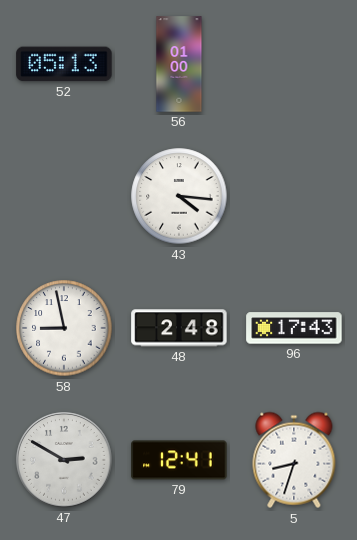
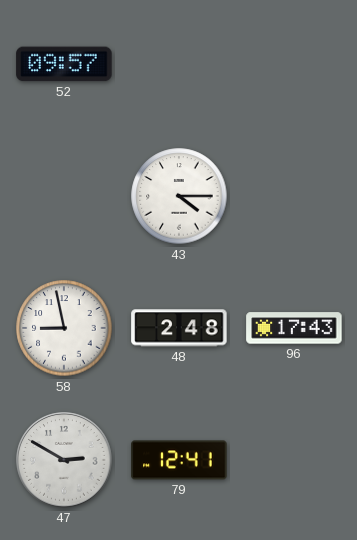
52: 05:13 -> 09:57
56: 01:00 -> none
43: 4:16 -> 4:15
5: 8:33 -> none
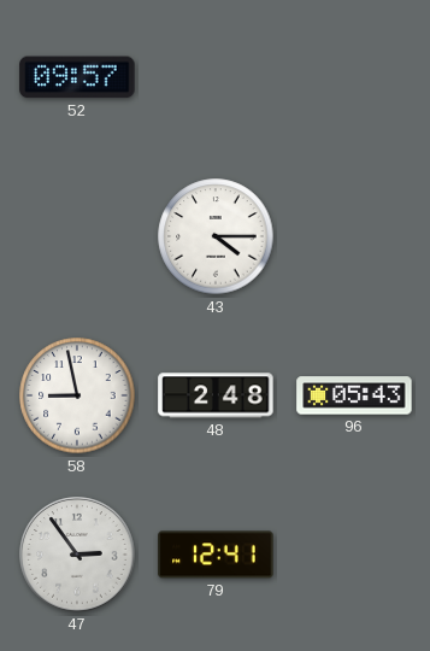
96: 17:43 -> 05:43
47: 2:50 -> 2:54
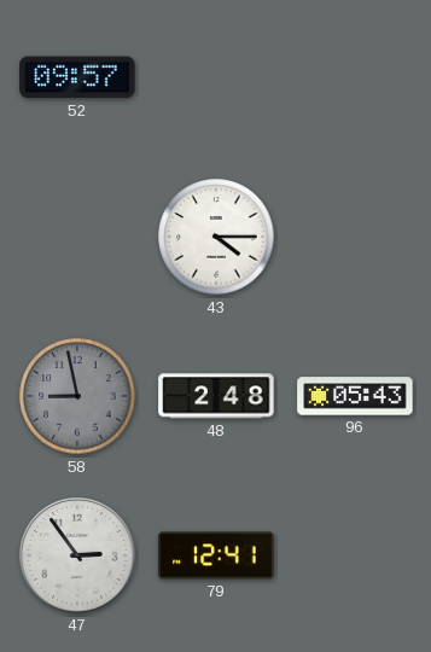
58 dial: white -> grey
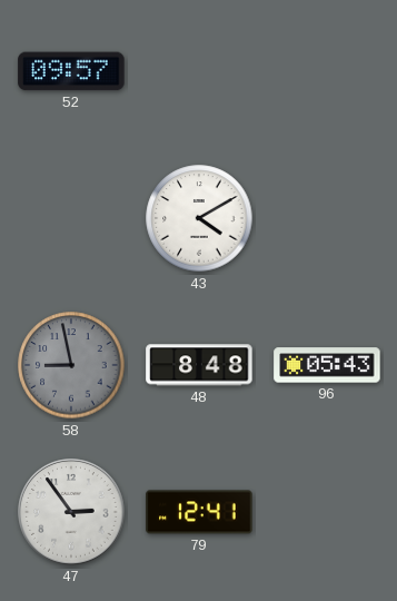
43: 4:15 -> 4:10
48: 2:48 -> 8:48
